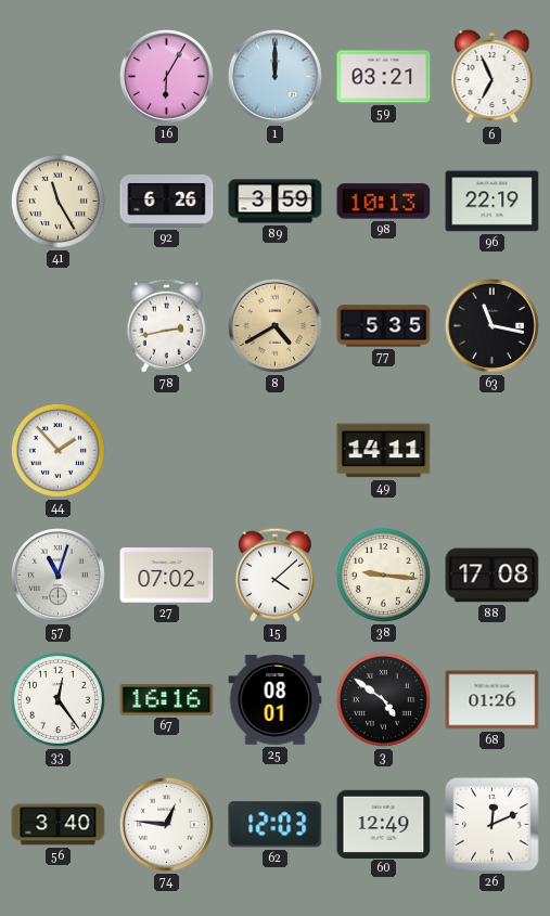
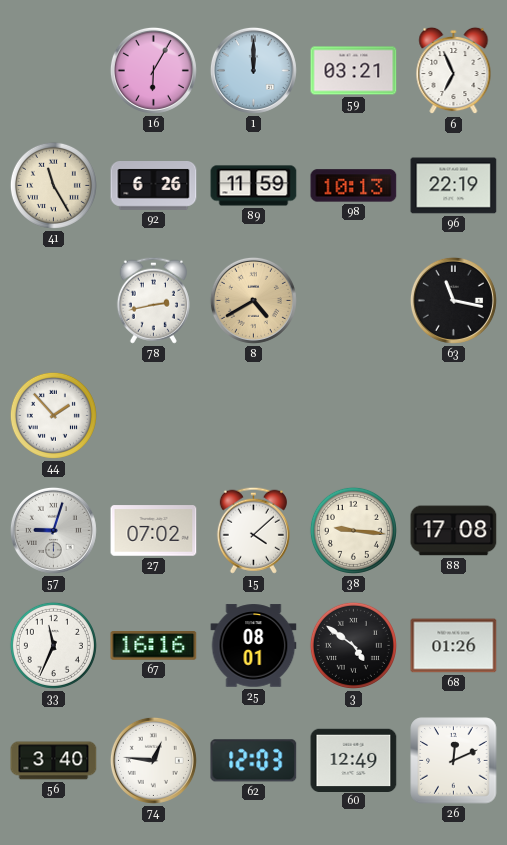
89: 3:59 -> 11:59
77: 5:35 -> none
49: 14:11 -> none
57: 11:03 -> 9:03
33: 12:24 -> 11:34
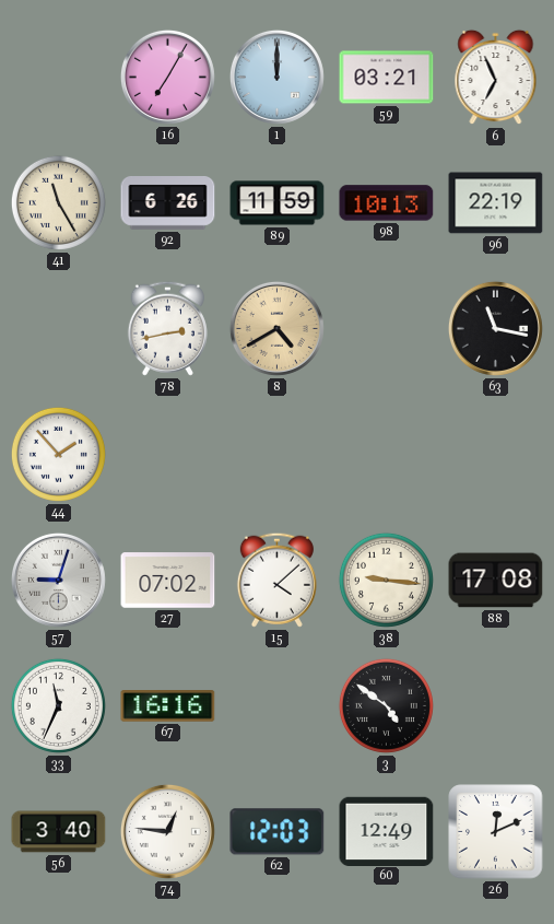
16: 6:05 -> 7:05
25: 08:01 -> none
68: 01:26 -> none
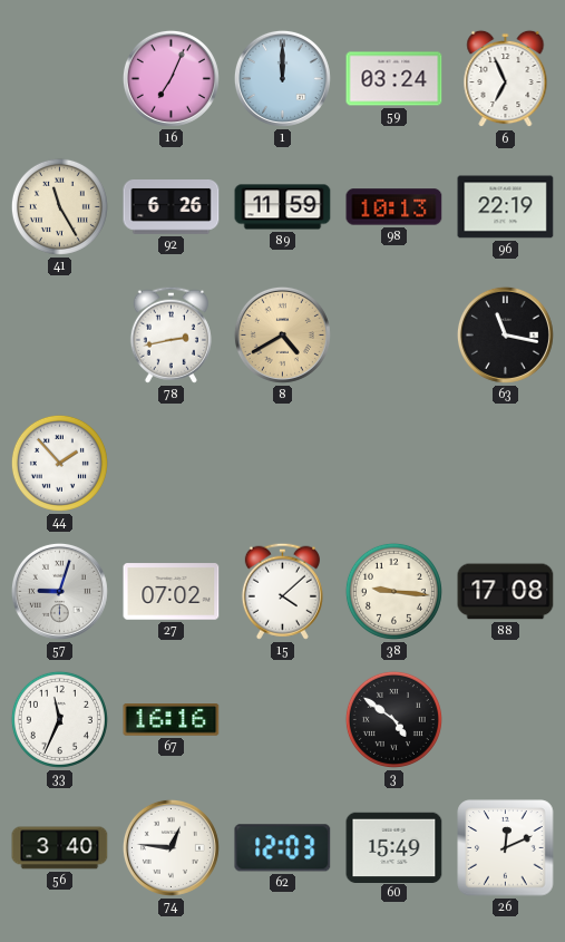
16: 7:05 -> 7:04
59: 03:21 -> 03:24
60: 12:49 -> 15:49
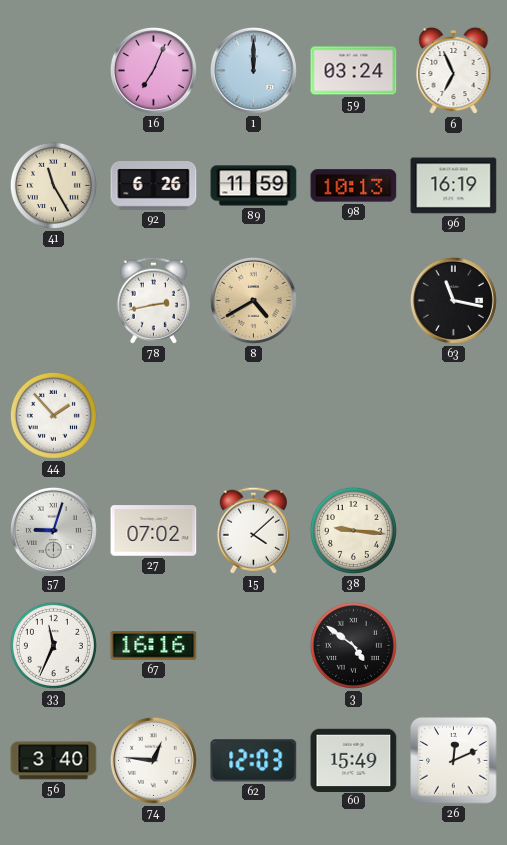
96: 22:19 -> 16:19
88: 17:08 -> none
